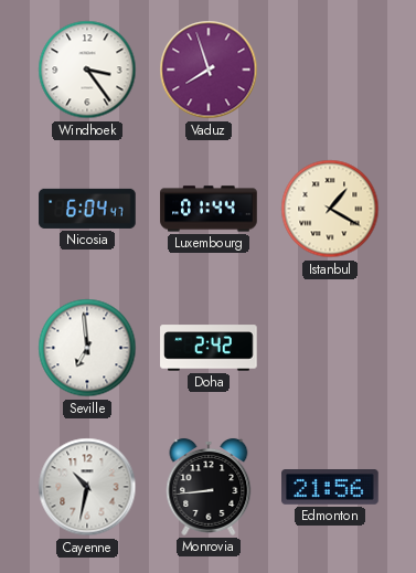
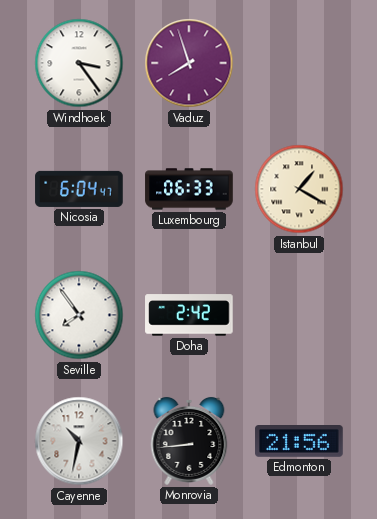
Luxembourg: 01:44 -> 06:33
Seville: 6:59 -> 7:54
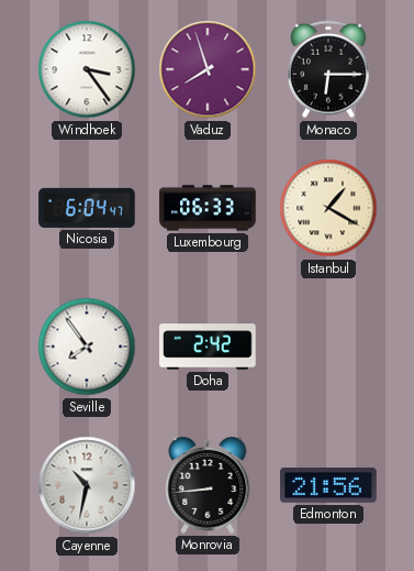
Monaco: none -> 6:15
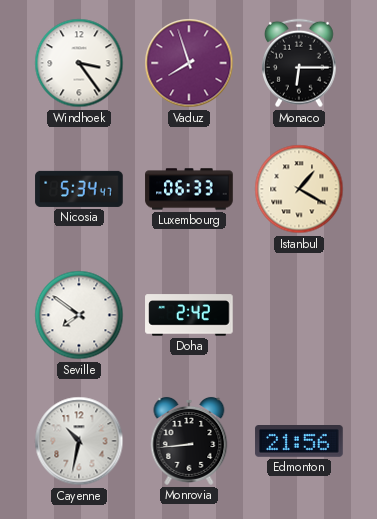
Nicosia: 6:04 -> 5:34
Seville: 7:54 -> 7:51
